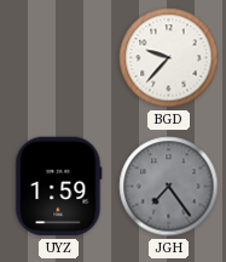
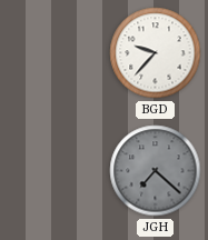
UYZ: 1:59 -> none
JGH: 7:24 -> 7:22
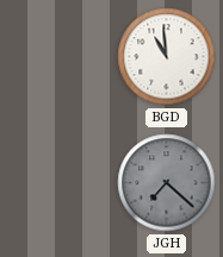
BGD: 9:37 -> 10:59
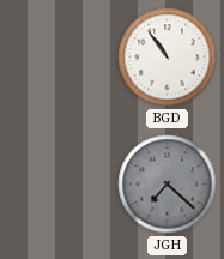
BGD: 10:59 -> 10:54
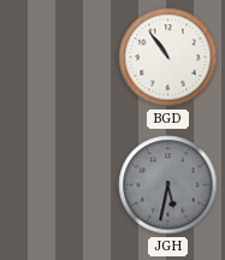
JGH: 7:22 -> 5:32
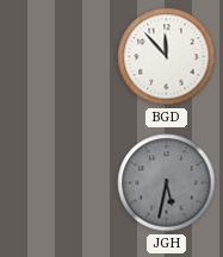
BGD: 10:54 -> 11:53
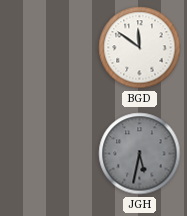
BGD: 11:53 -> 11:51
